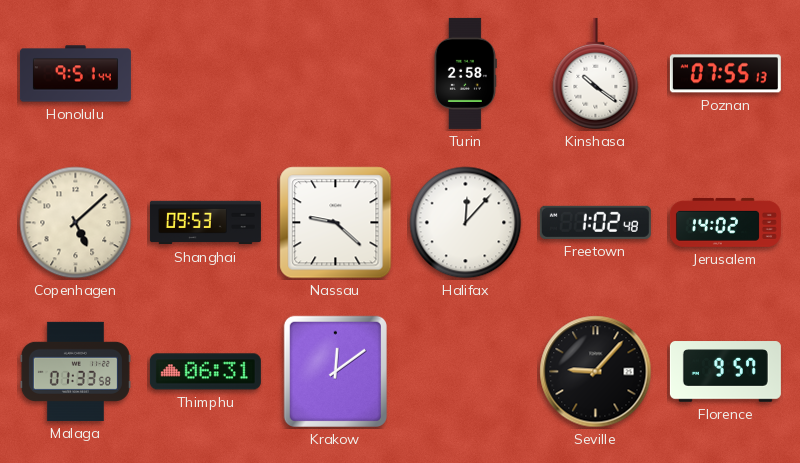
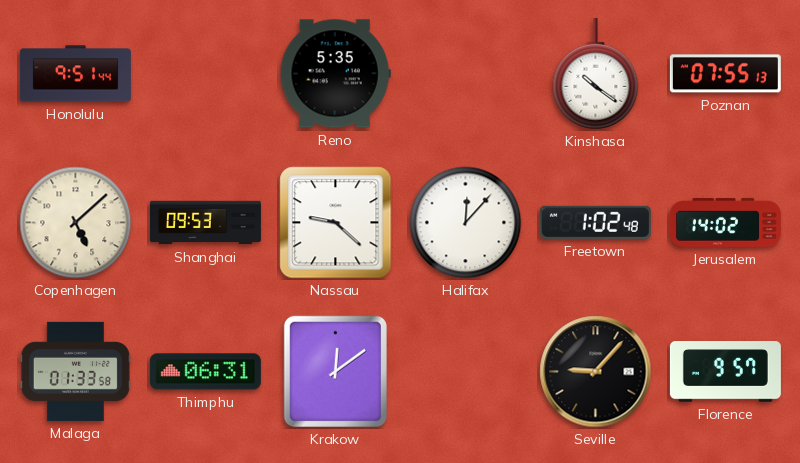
Reno: none -> 5:35
Turin: 2:58 -> none
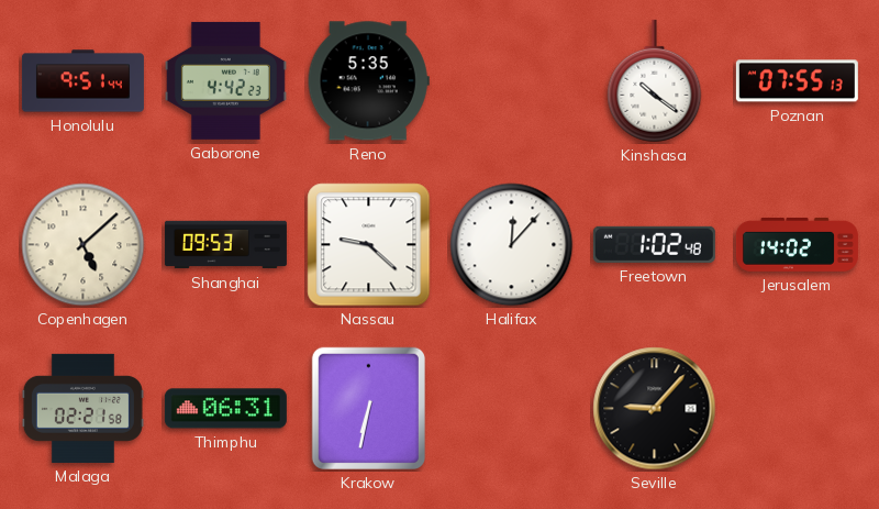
Gaborone: none -> 4:42
Malaga: 01:33 -> 02:21
Krakow: 12:09 -> 6:32
Florence: 9:57 -> none
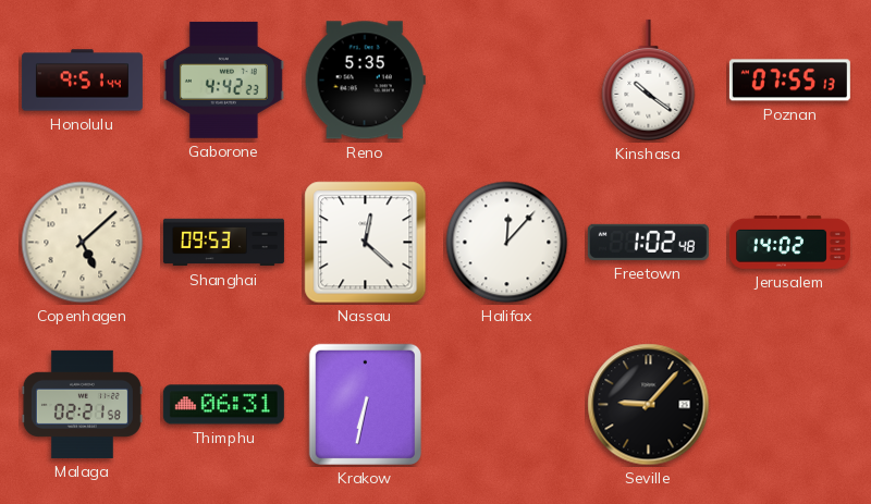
Nassau: 9:22 -> 12:22
